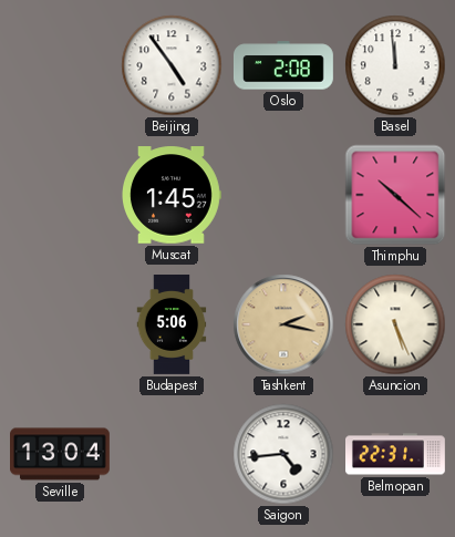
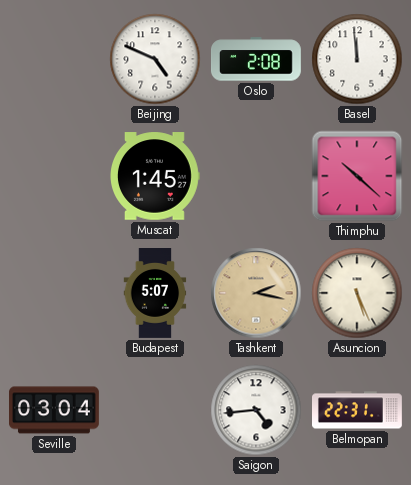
Beijing: 4:54 -> 4:49
Budapest: 5:06 -> 5:07
Seville: 13:04 -> 03:04
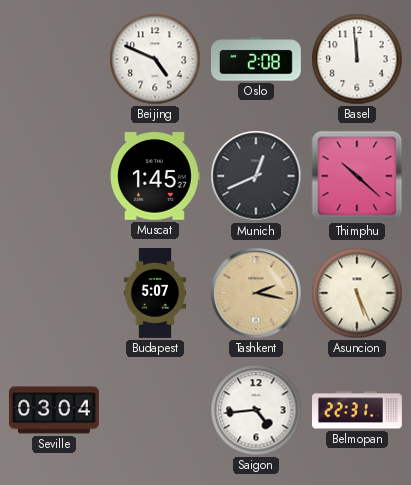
Munich: none -> 12:41
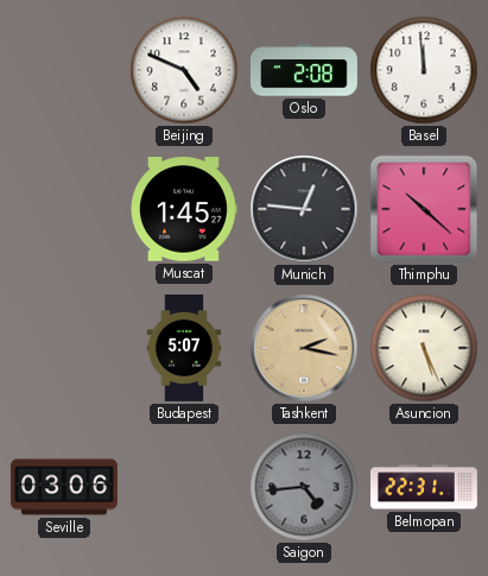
Munich: 12:41 -> 12:46
Seville: 03:04 -> 03:06
Saigon dial: white -> grey
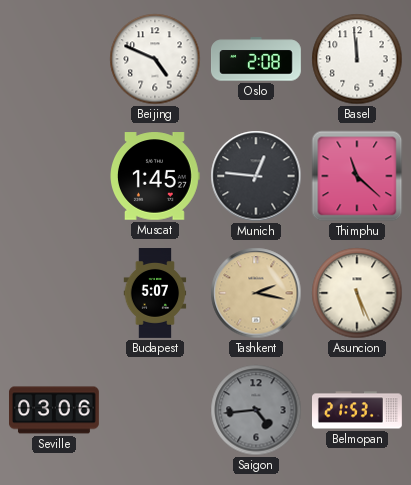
Thimphu: 10:22 -> 11:22
Belmopan: 22:31 -> 21:53
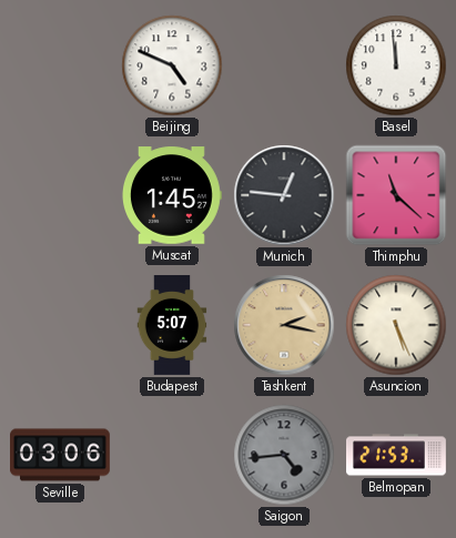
Oslo: 2:08 -> none
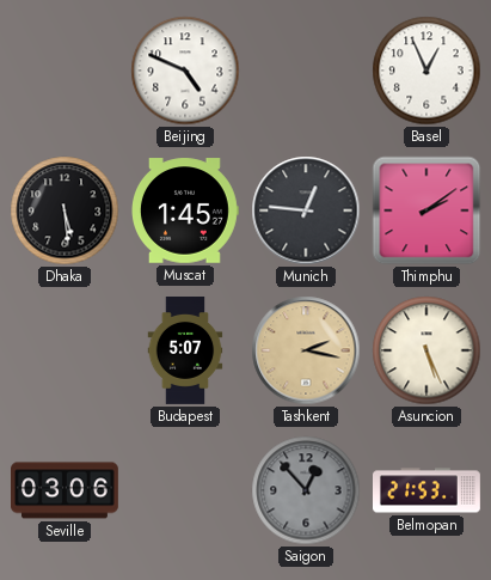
Basel: 11:59 -> 12:56
Dhaka: none -> 5:29
Thimphu: 11:22 -> 2:09
Saigon: 4:44 -> 12:53
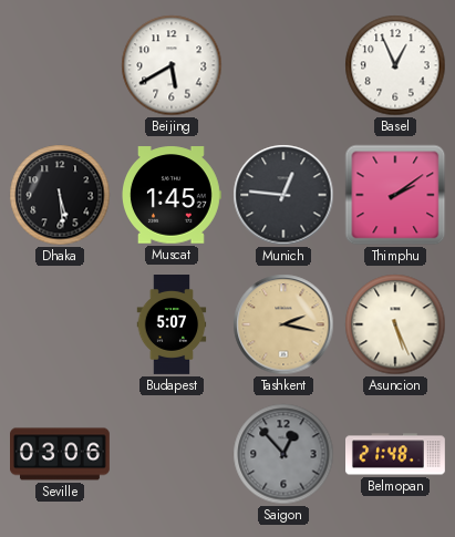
Beijing: 4:49 -> 5:40
Belmopan: 21:53 -> 21:48
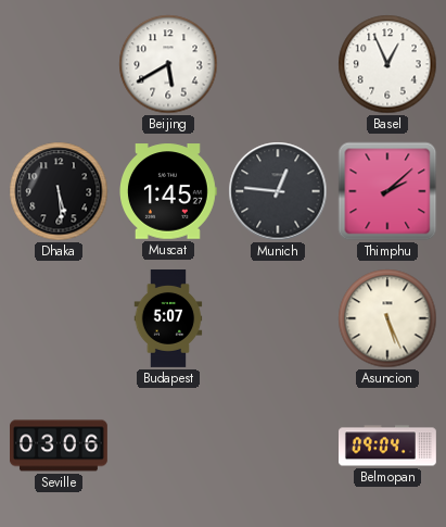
Thimphu: 2:09 -> 2:08
Tashkent: 2:17 -> none
Saigon: 12:53 -> none
Belmopan: 21:48 -> 09:04
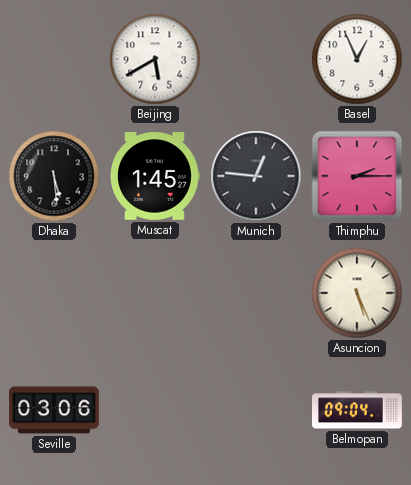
Thimphu: 2:08 -> 2:15
Budapest: 5:07 -> none
